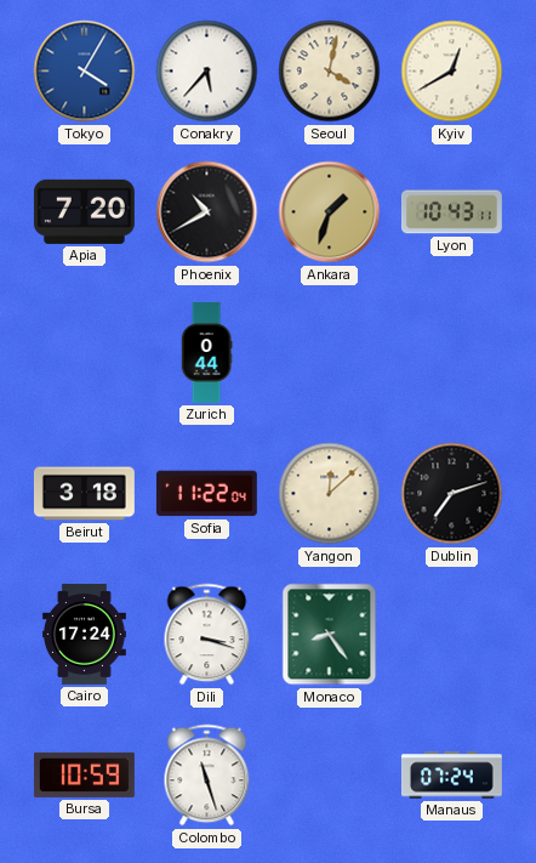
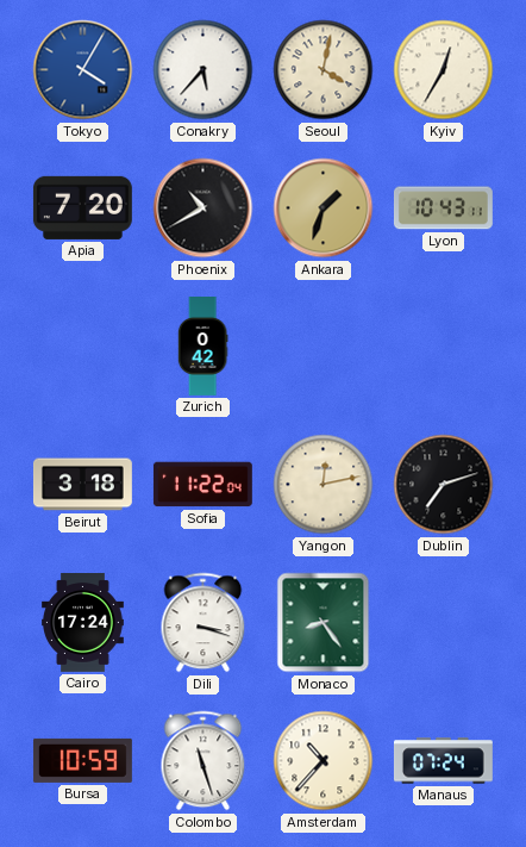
Kyiv: 12:40 -> 12:35
Zurich: 0:44 -> 0:42
Yangon: 12:08 -> 12:13
Amsterdam: none -> 10:37
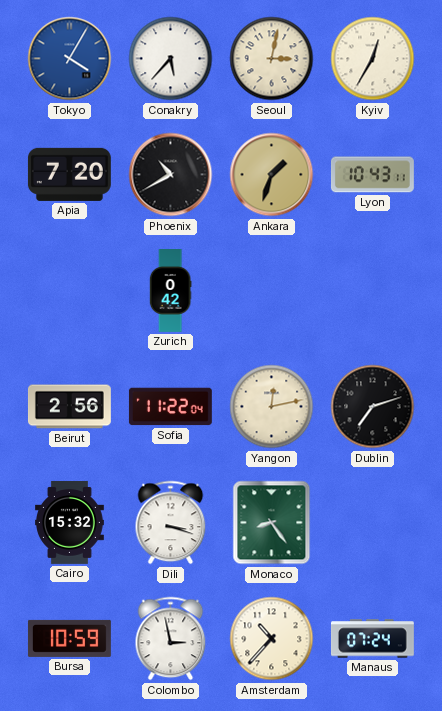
Seoul: 4:02 -> 3:02
Beirut: 3:18 -> 2:56
Cairo: 17:24 -> 15:32
Colombo: 11:27 -> 2:58
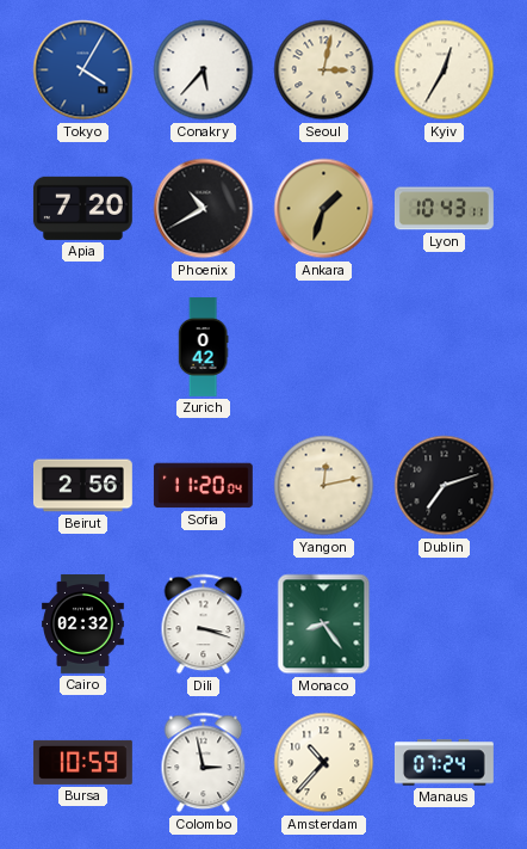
Sofia: 11:22 -> 11:20
Cairo: 15:32 -> 02:32
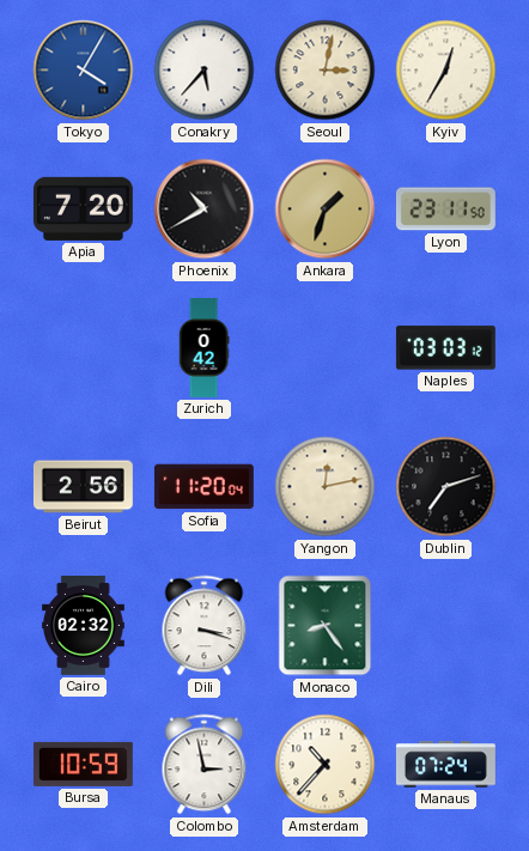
Lyon: 10:43 -> 23:11
Naples: none -> 03:03
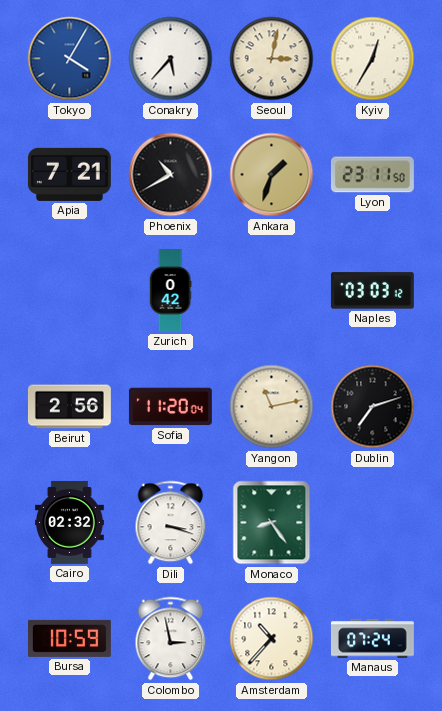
Apia: 7:20 -> 7:21
Yangon: 12:13 -> 11:13
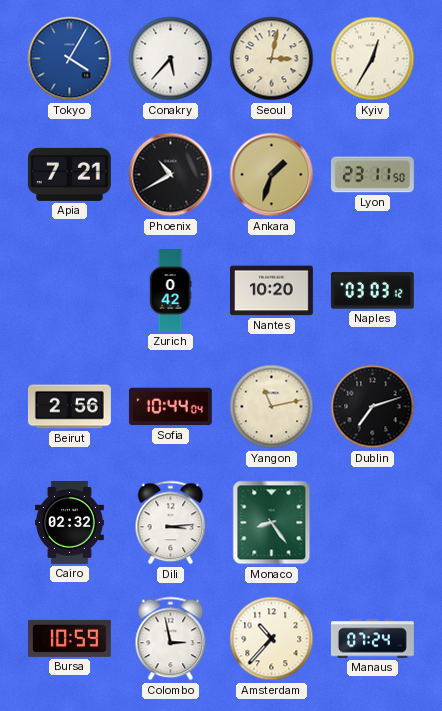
Nantes: none -> 10:20
Sofia: 11:20 -> 10:44
Dili: 3:18 -> 3:14
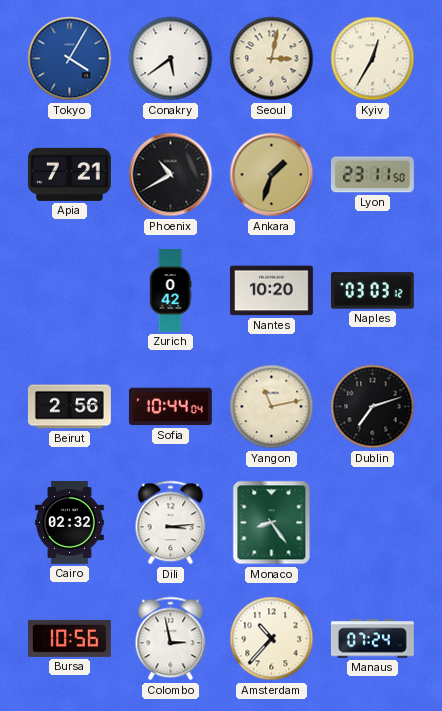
Conakry: 5:37 -> 5:39
Bursa: 10:59 -> 10:56
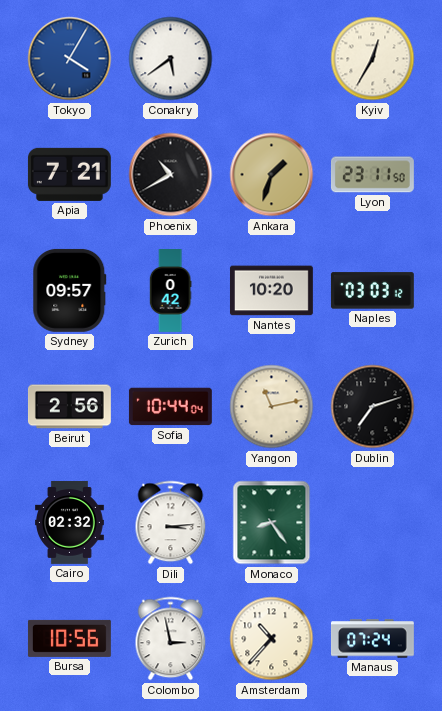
Seoul: 3:02 -> none
Sydney: none -> 09:57
